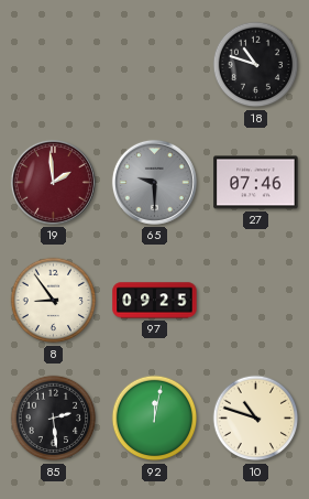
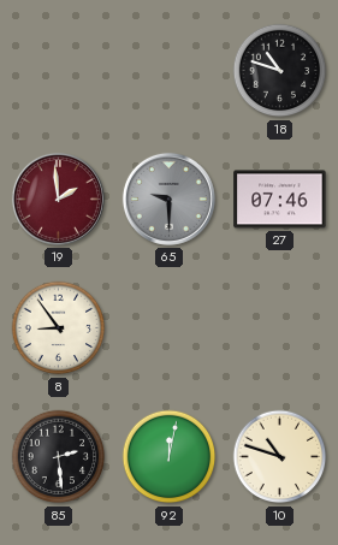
97: 09:25 -> none
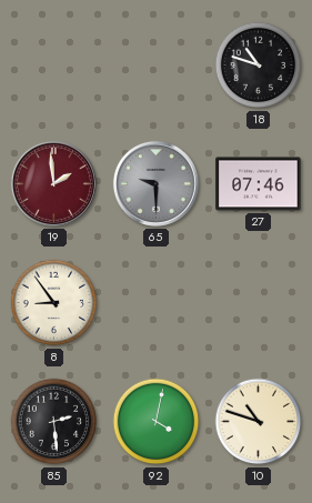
92: 12:02 -> 4:02
